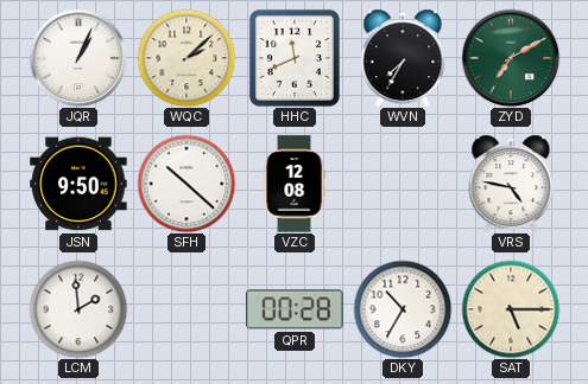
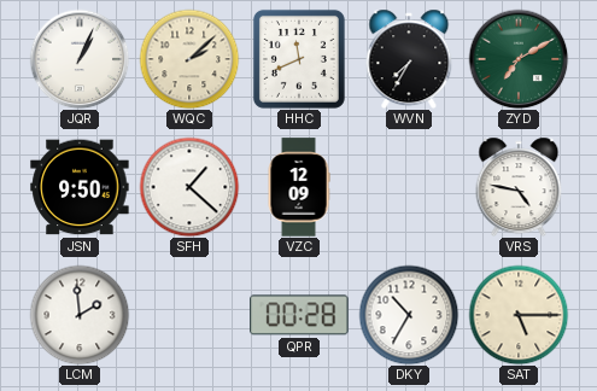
SFH: 10:22 -> 1:22
VZC: 12:08 -> 12:09
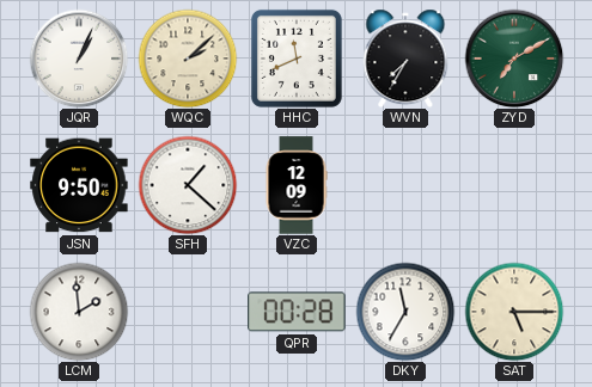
VRS: 4:47 -> none
DKY: 10:35 -> 11:35
